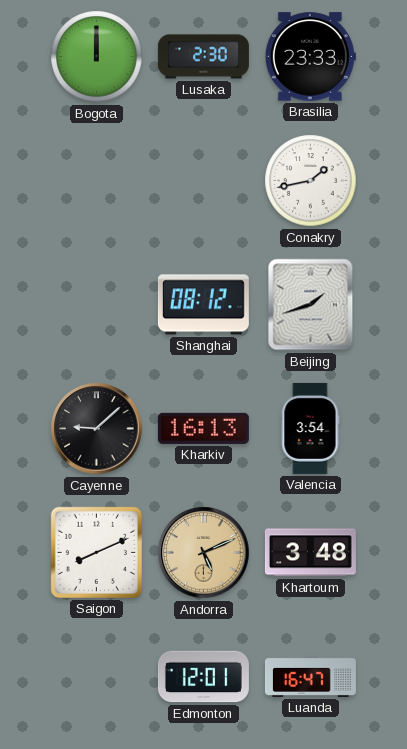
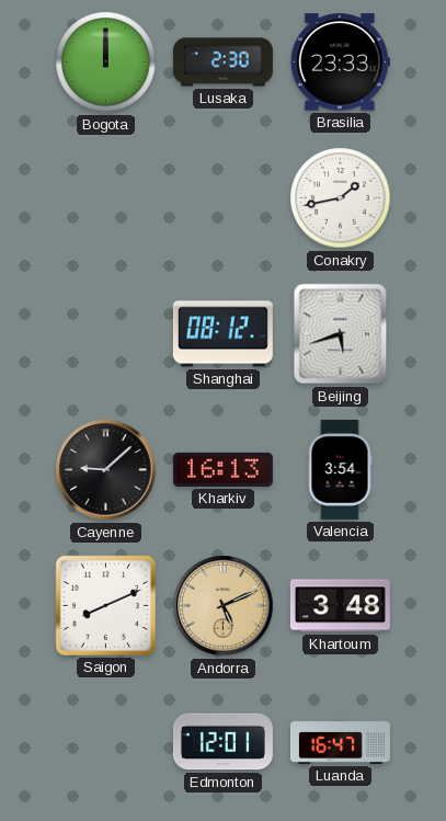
Beijing: 1:42 -> 5:42
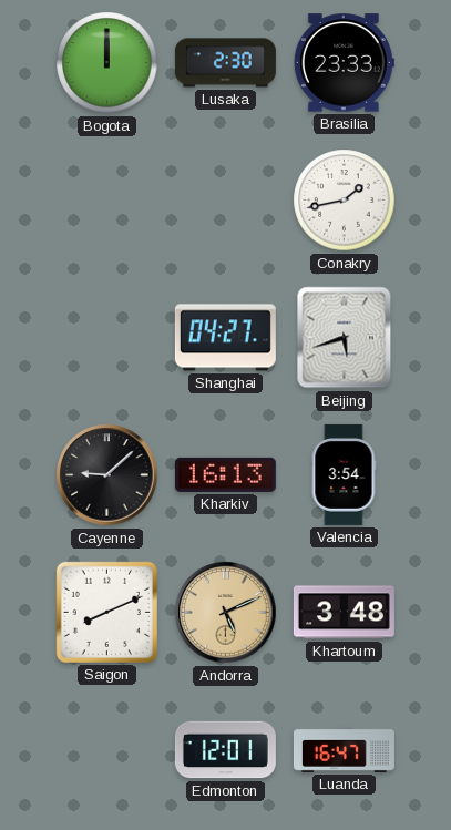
Shanghai: 08:12 -> 04:27
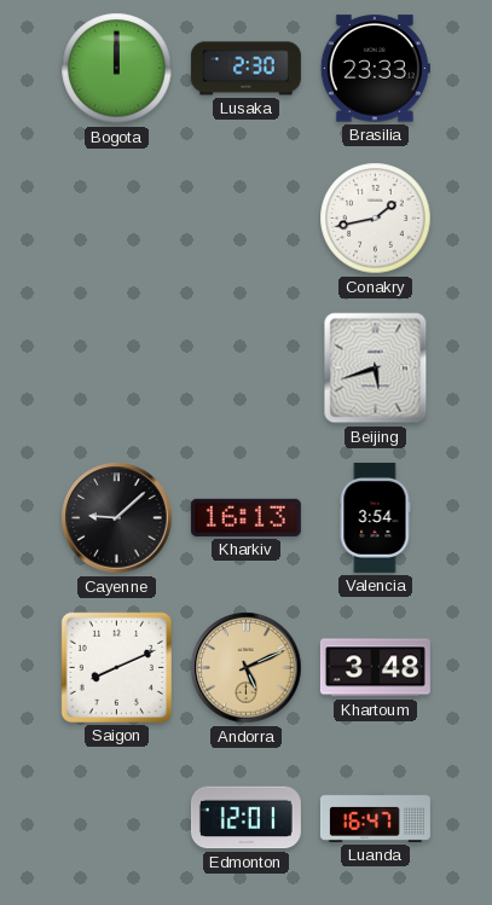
Shanghai: 04:27 -> none
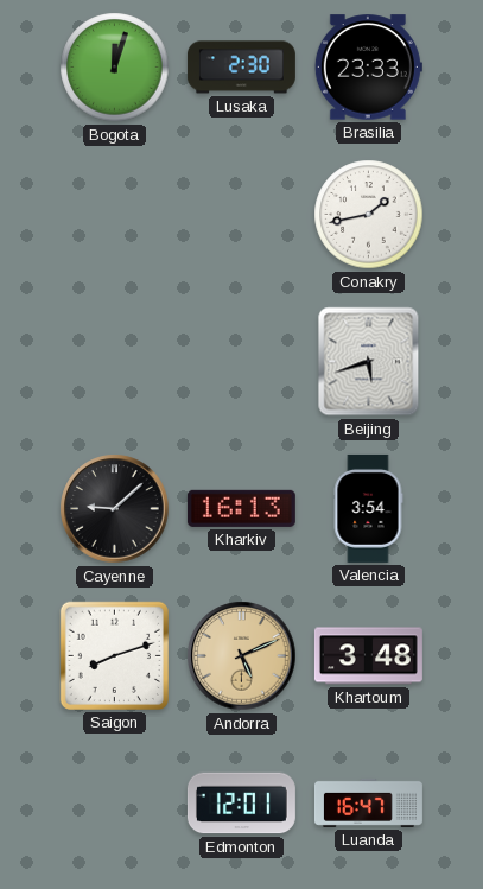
Bogota: 12:00 -> 12:03
Saigon: 8:11 -> 8:12
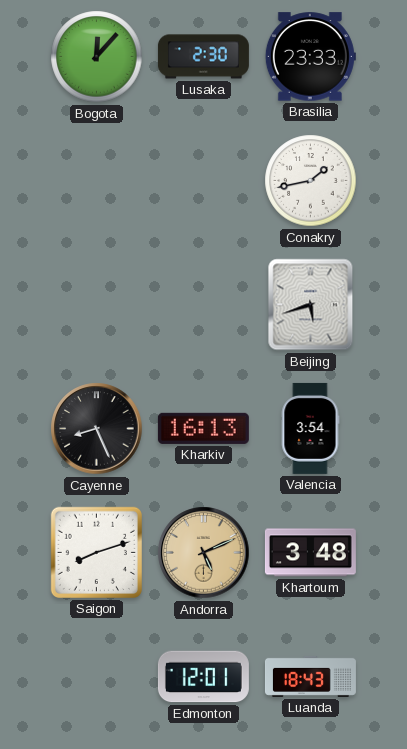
Bogota: 12:03 -> 12:07
Cayenne: 9:08 -> 8:26
Luanda: 16:47 -> 18:43
